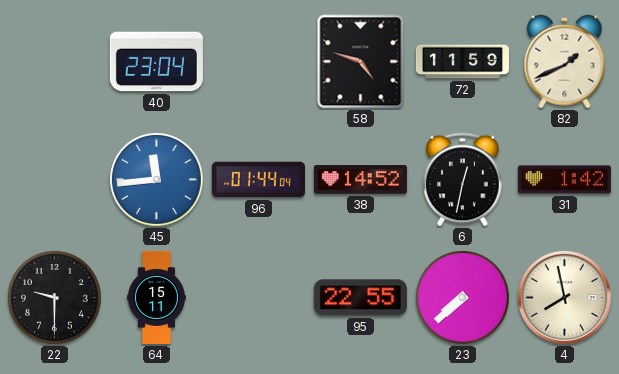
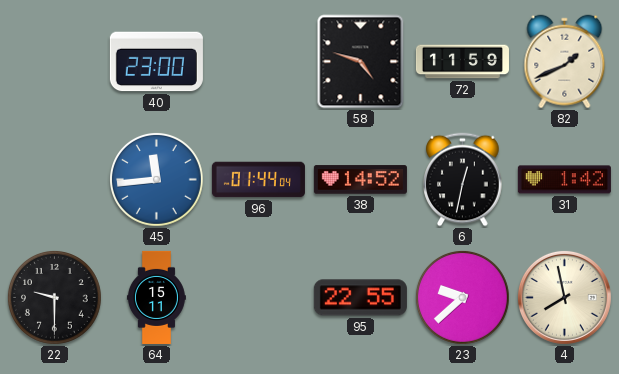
40: 23:04 -> 23:00
23: 7:38 -> 9:38
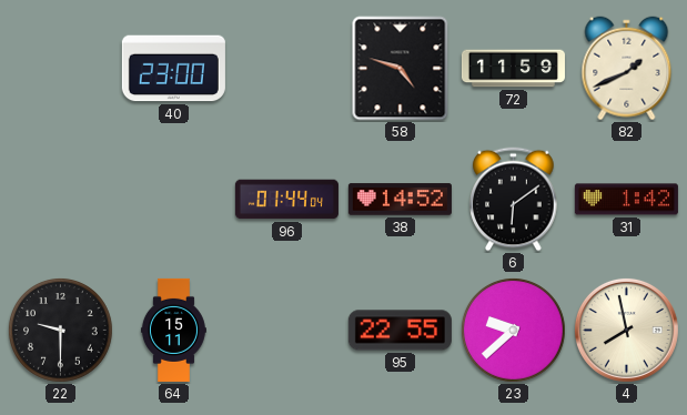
45: 11:44 -> none
6: 12:32 -> 6:09
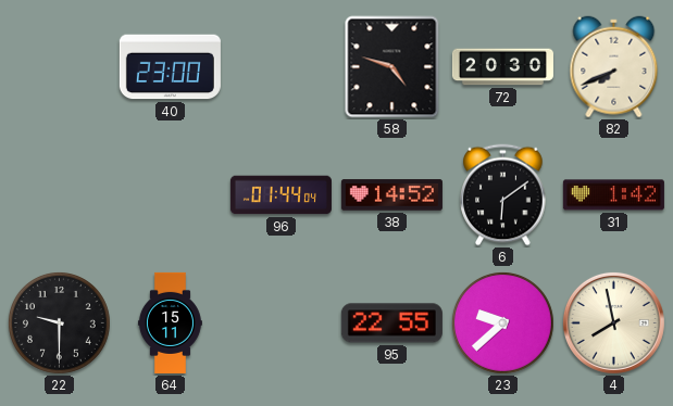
72: 11:59 -> 20:30
82: 1:41 -> 7:41
